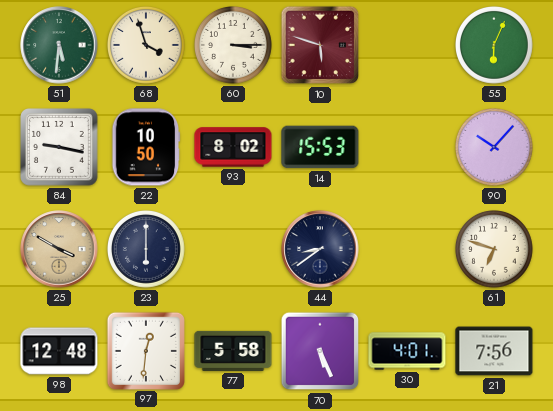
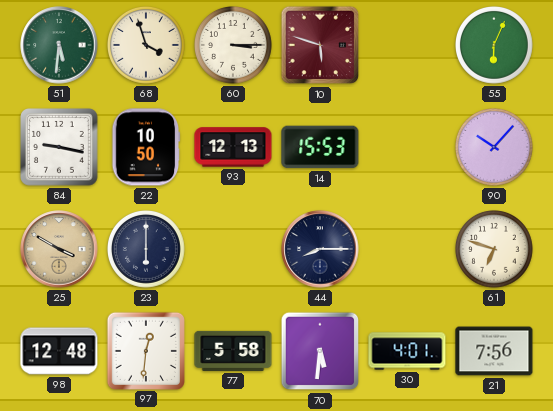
93: 8:02 -> 12:13
44: 8:39 -> 8:15
70: 5:26 -> 5:31
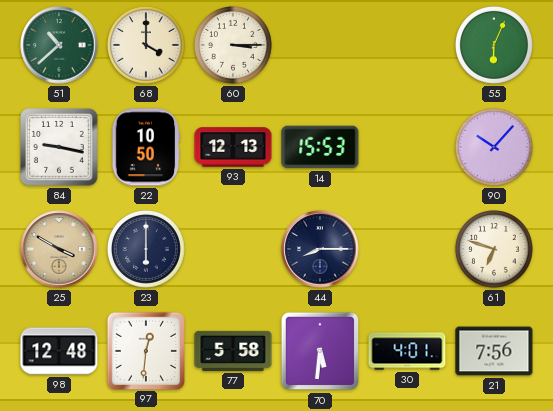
51: 5:31 -> 10:38
68: 3:57 -> 4:00
10: 5:48 -> none
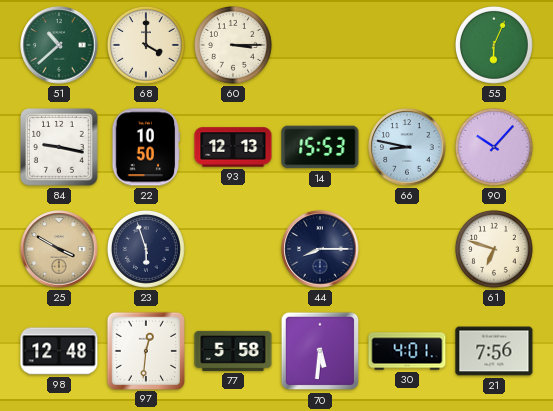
66: none -> 8:47
23: 6:00 -> 5:57
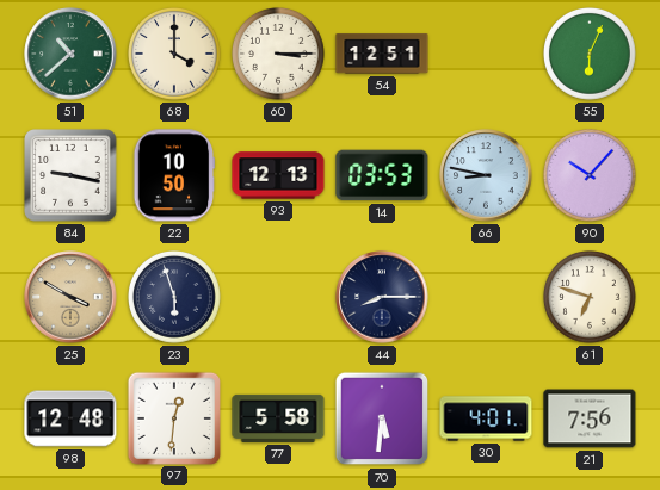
54: none -> 12:51
14: 15:53 -> 03:53
